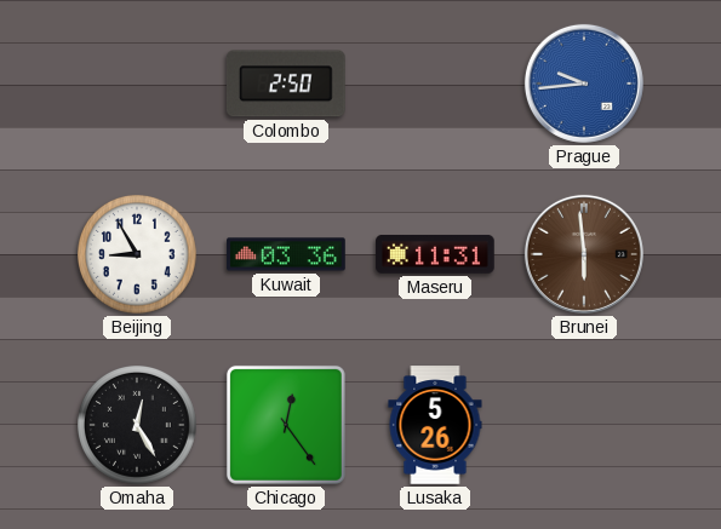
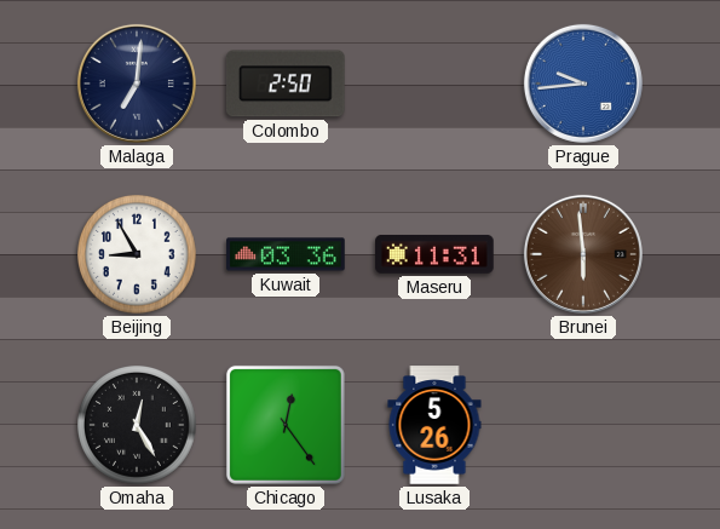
Malaga: none -> 7:01
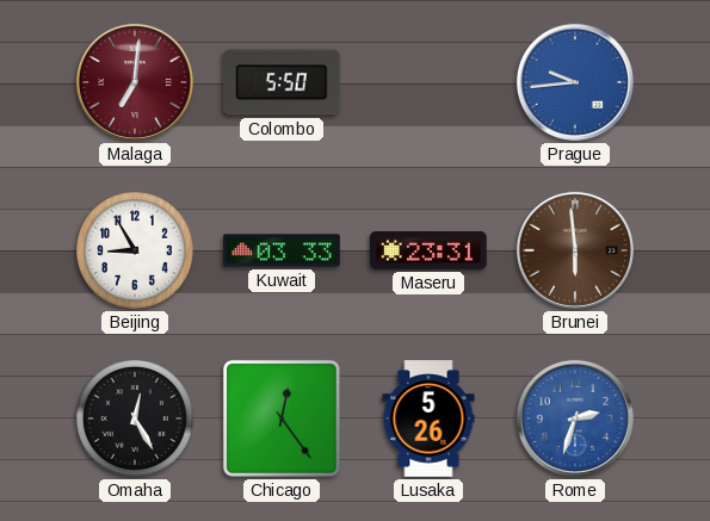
Malaga dial: navy -> burgundy
Colombo: 2:50 -> 5:50
Kuwait: 03:36 -> 03:33
Maseru: 11:31 -> 23:31
Rome: none -> 2:33
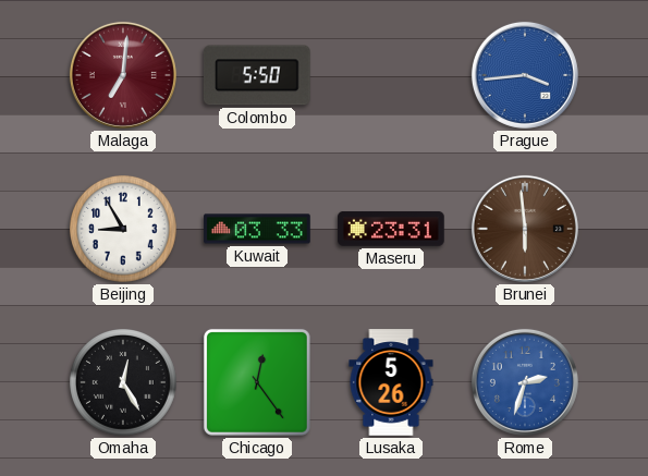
Prague: 9:44 -> 3:44
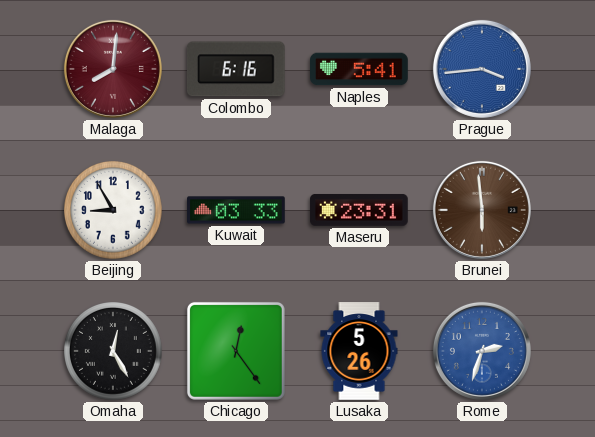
Malaga: 7:01 -> 8:01
Colombo: 5:50 -> 6:16
Naples: none -> 5:41
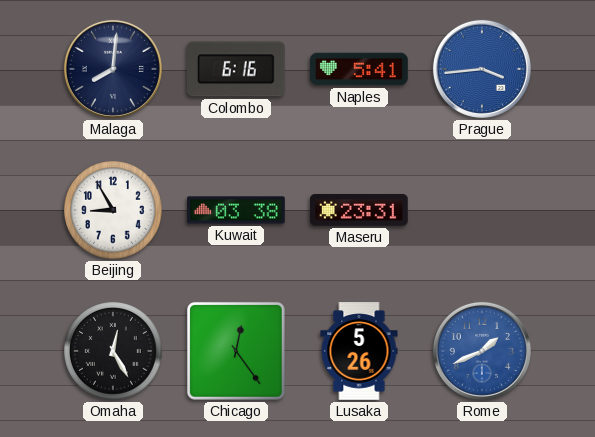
Malaga dial: burgundy -> navy
Kuwait: 03:33 -> 03:38
Brunei: 5:59 -> none
Rome: 2:33 -> 1:41
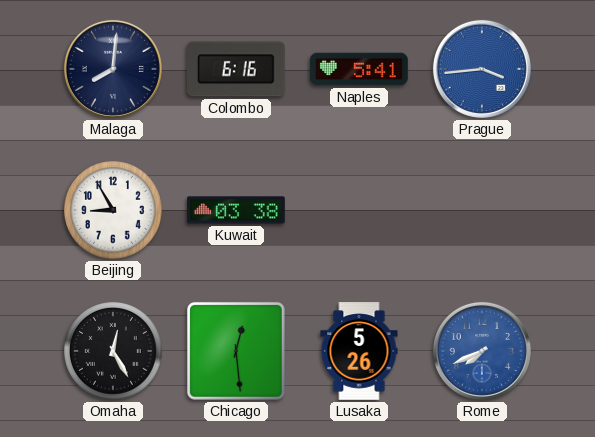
Maseru: 23:31 -> none
Chicago: 12:24 -> 12:29
Rome: 1:41 -> 7:41
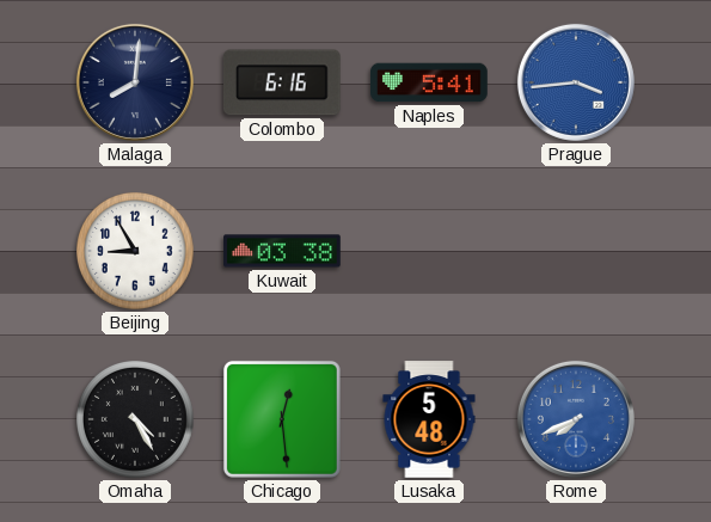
Omaha: 12:25 -> 4:25
Lusaka: 5:26 -> 5:48
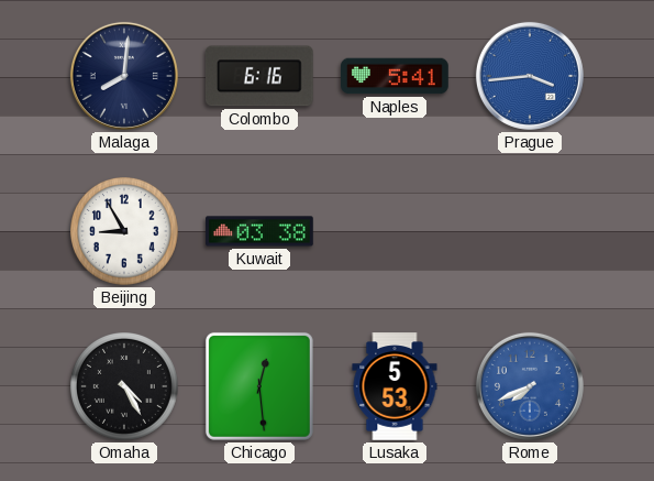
Lusaka: 5:48 -> 5:53
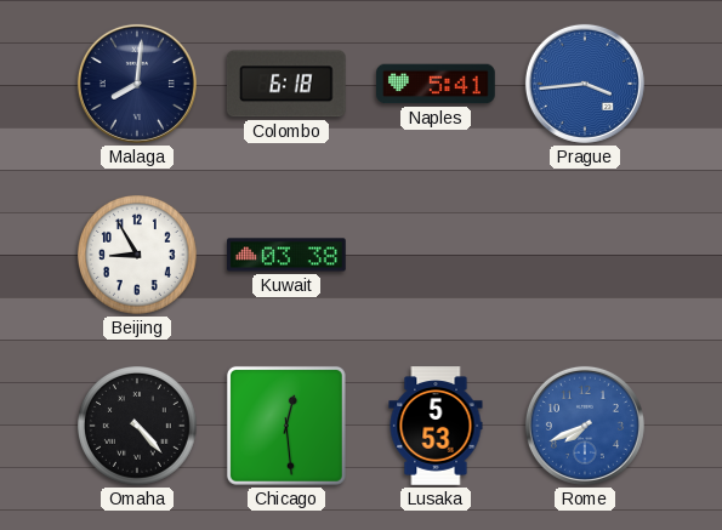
Colombo: 6:16 -> 6:18
Omaha: 4:25 -> 4:23
